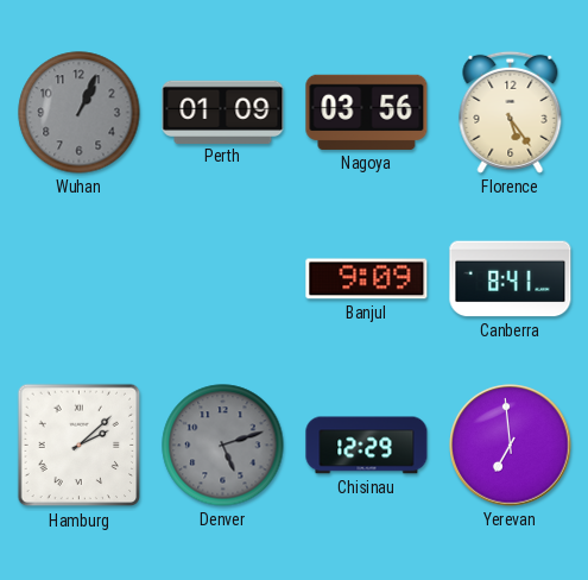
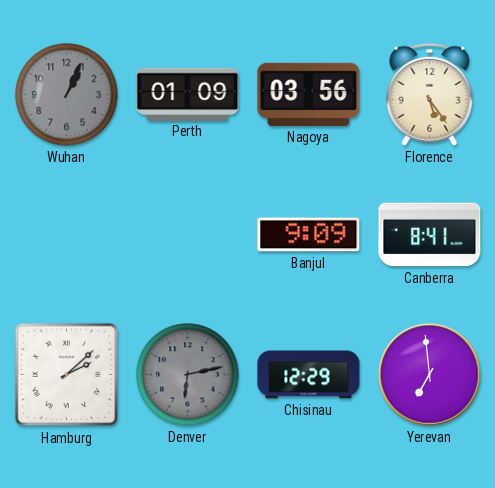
Denver: 5:12 -> 6:13
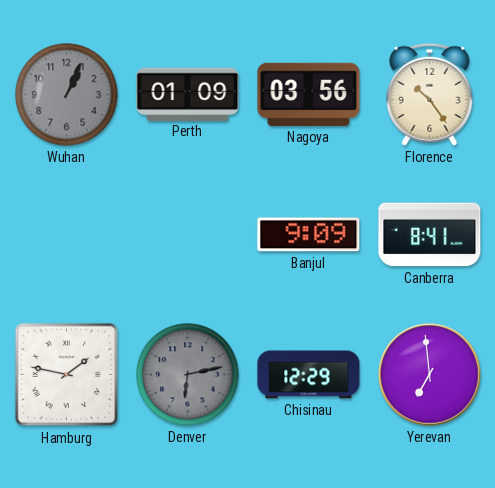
Florence: 5:24 -> 10:24
Hamburg: 2:08 -> 1:47
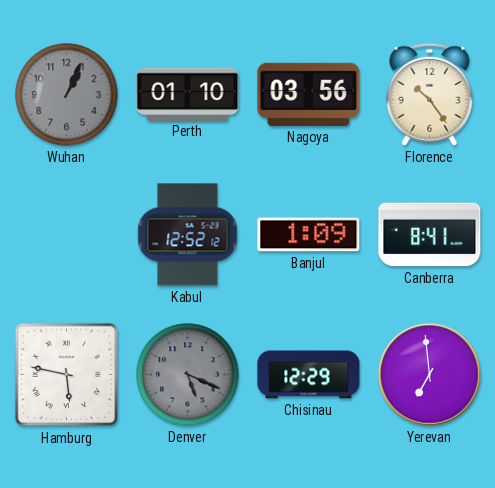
Perth: 01:09 -> 01:10
Kabul: none -> 12:52
Banjul: 9:09 -> 1:09
Hamburg: 1:47 -> 5:47
Denver: 6:13 -> 5:19
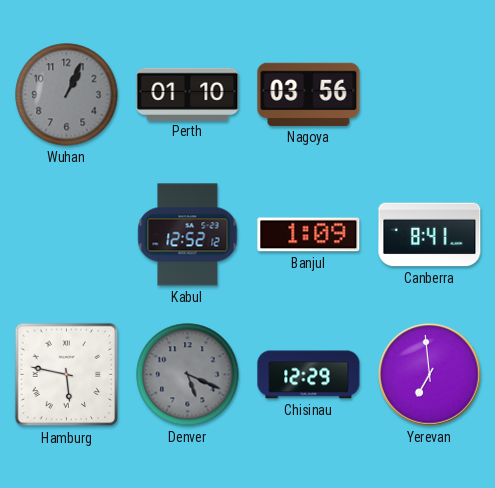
Florence: 10:24 -> none
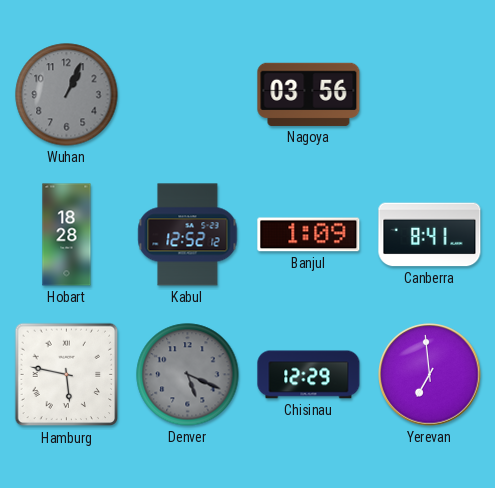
Perth: 01:10 -> none
Hobart: none -> 18:28
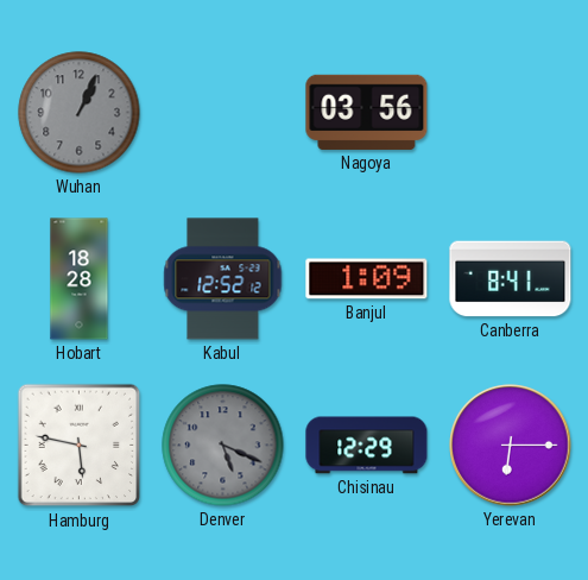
Yerevan: 6:59 -> 6:15
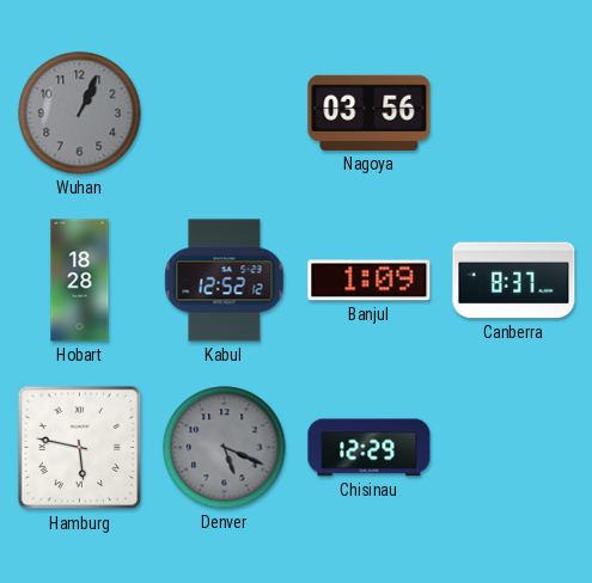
Canberra: 8:41 -> 8:37
Yerevan: 6:15 -> none
